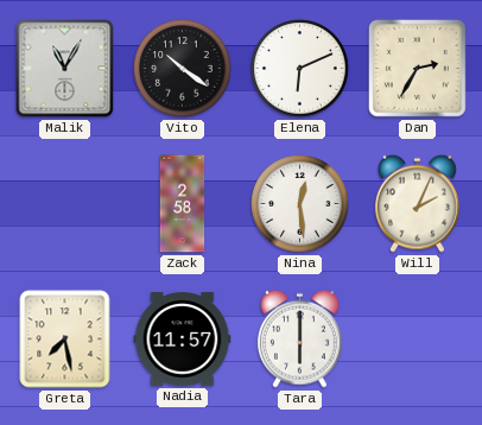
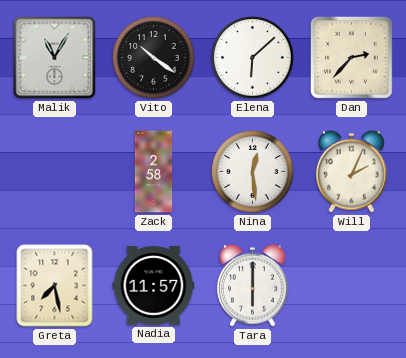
Elena: 6:11 -> 6:08
Dan: 2:35 -> 2:37
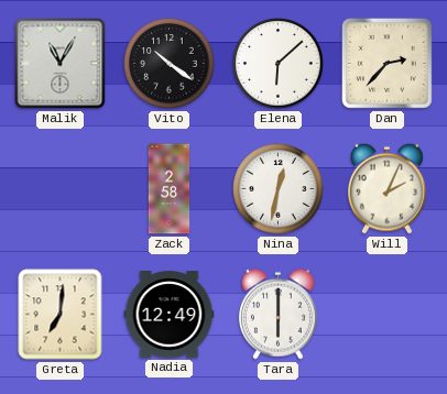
Nina: 12:29 -> 12:32
Greta: 7:28 -> 7:01
Nadia: 11:57 -> 12:49
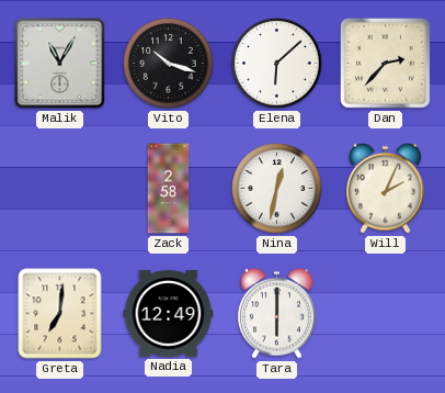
Vito: 10:21 -> 10:18
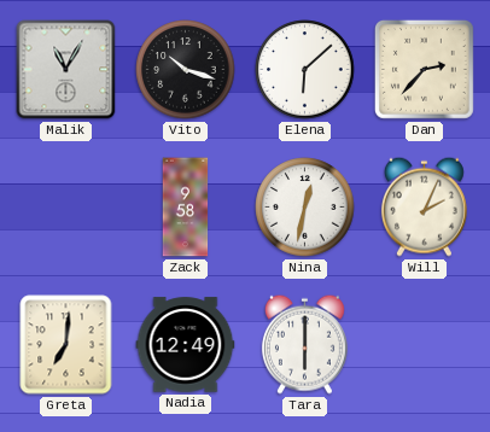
Zack: 2:58 -> 9:58
